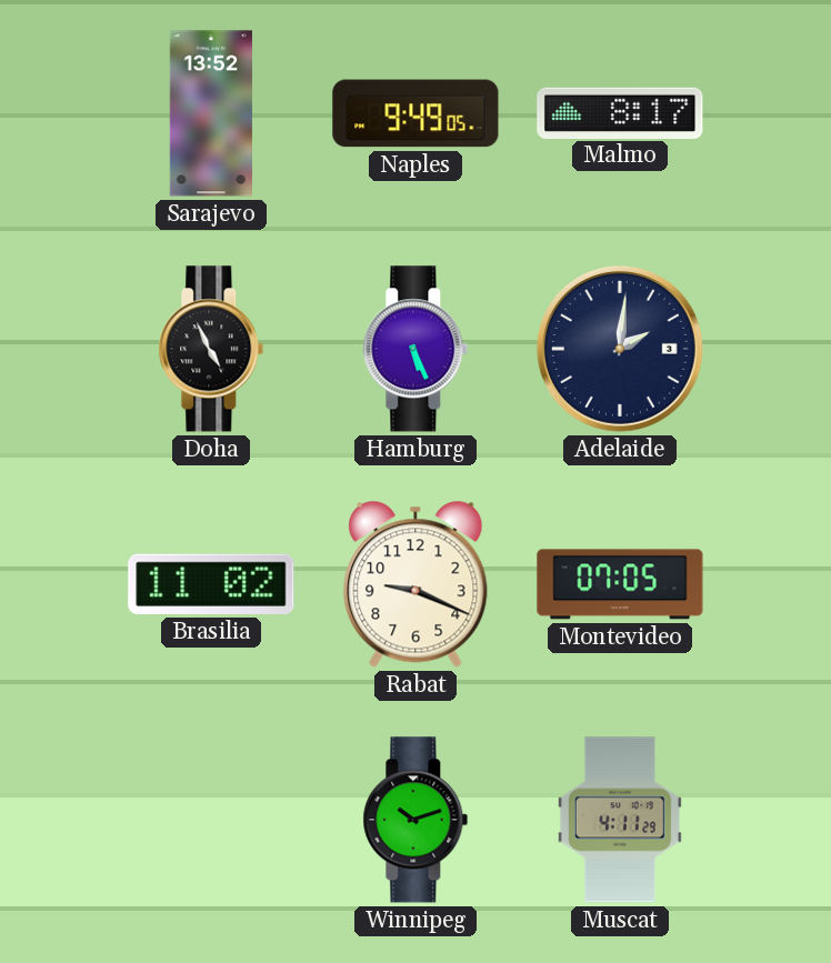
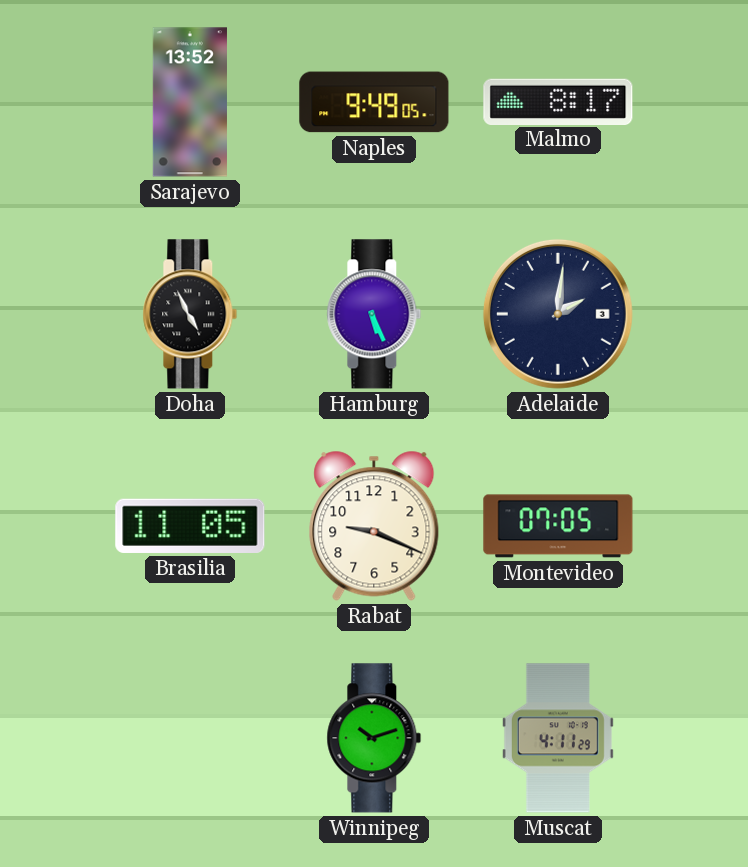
Brasilia: 11:02 -> 11:05
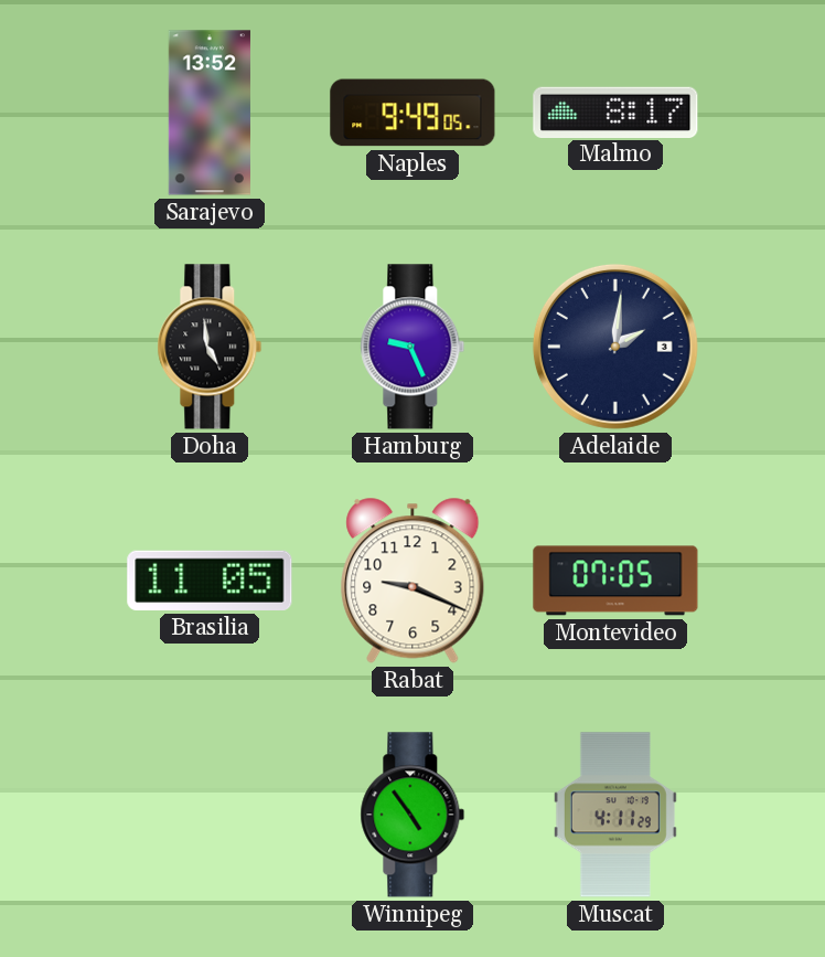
Doha: 4:56 -> 4:59
Hamburg: 5:26 -> 9:26
Winnipeg: 10:12 -> 4:54
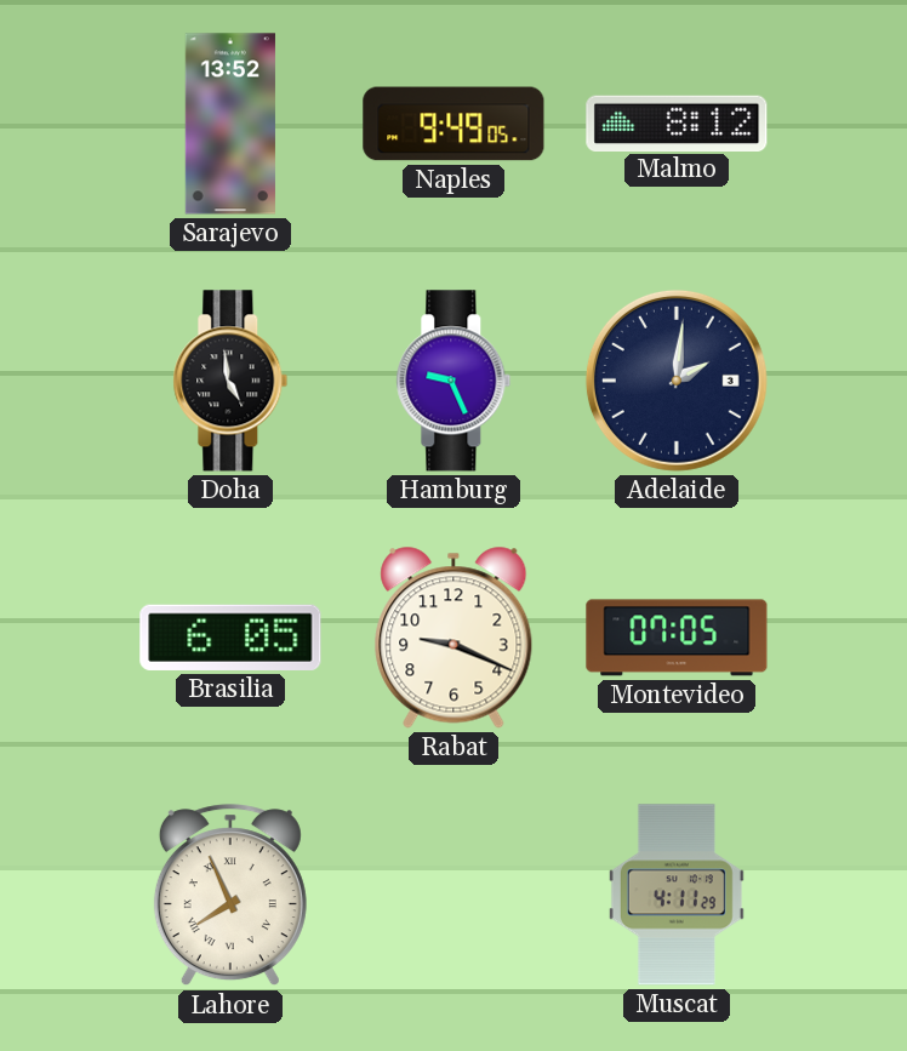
Malmo: 8:17 -> 8:12
Brasilia: 11:05 -> 6:05
Lahore: none -> 7:56
Winnipeg: 4:54 -> none
